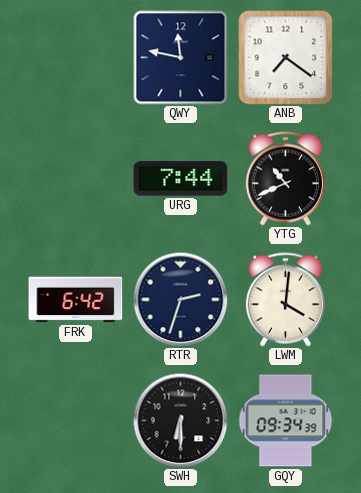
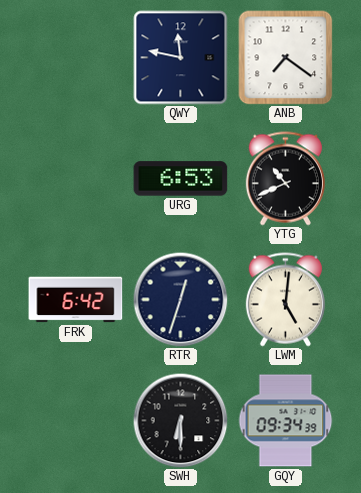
URG: 7:44 -> 6:53
RTR: 2:33 -> 12:33
LWM: 4:01 -> 5:01
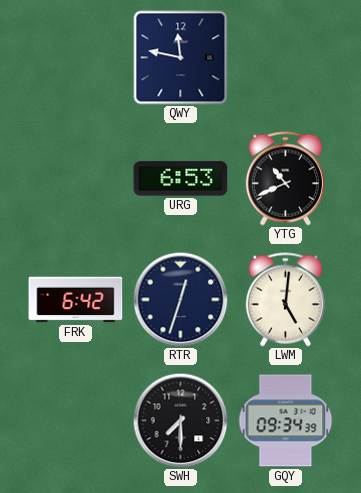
ANB: 7:21 -> none
SWH: 6:30 -> 7:30
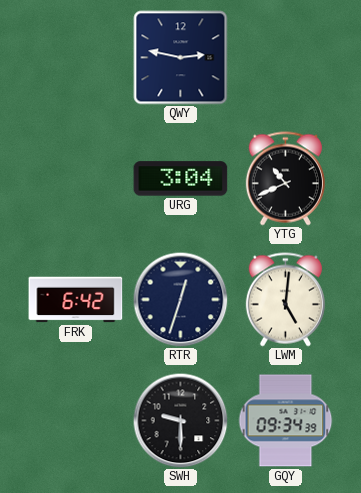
QWY: 11:47 -> 2:47
URG: 6:53 -> 3:04
SWH: 7:30 -> 9:30
